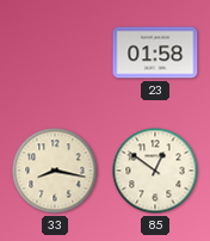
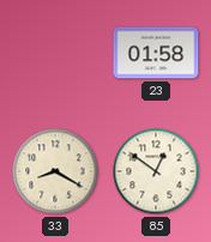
33: 8:17 -> 8:20
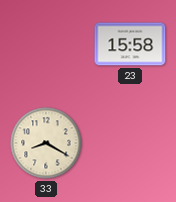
23: 01:58 -> 15:58
85: 12:51 -> none
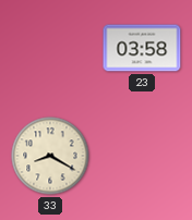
23: 15:58 -> 03:58
